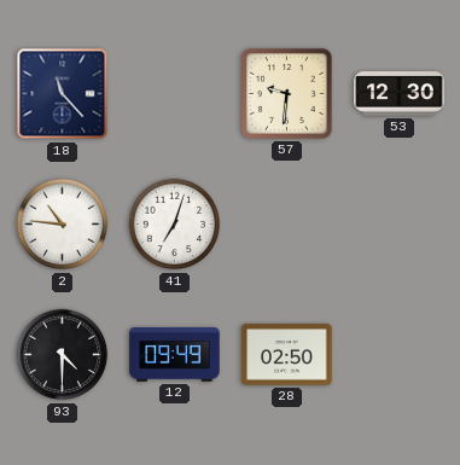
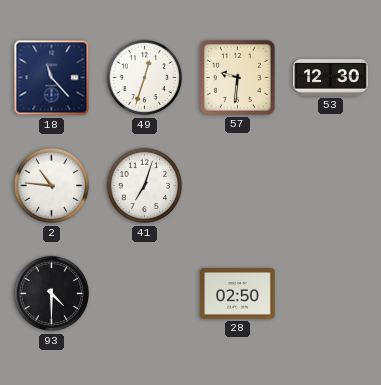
49: none -> 12:33
12: 09:49 -> none
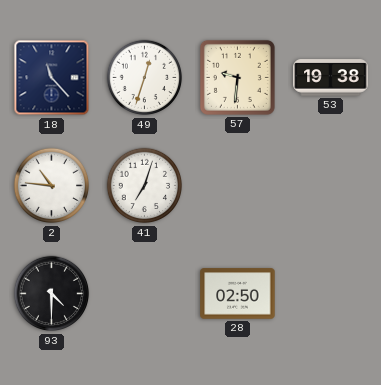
53: 12:30 -> 19:38
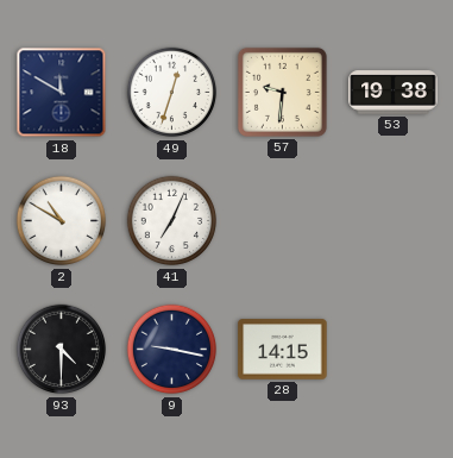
18: 11:23 -> 11:50
2: 10:46 -> 10:50
41: 7:03 -> 7:04
9: none -> 9:17
28: 02:50 -> 14:15
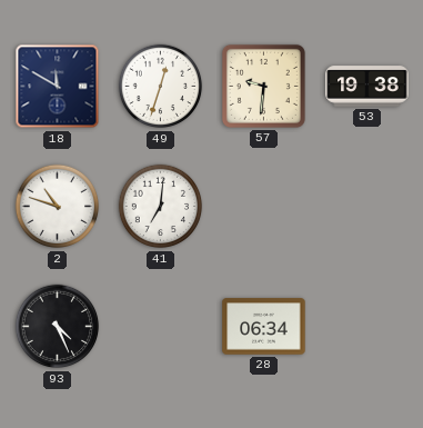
2: 10:50 -> 10:48
41: 7:04 -> 7:01
93: 4:30 -> 4:26
9: 9:17 -> none
28: 14:15 -> 06:34
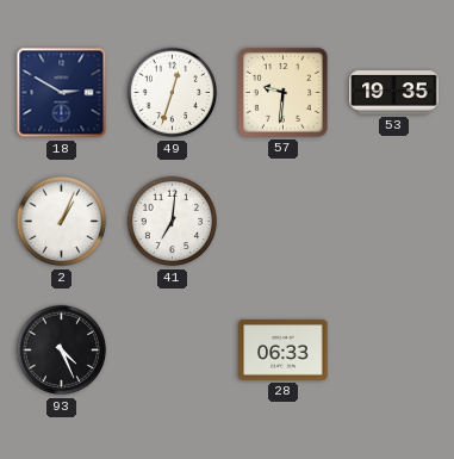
18: 11:50 -> 2:50
53: 19:38 -> 19:35
2: 10:48 -> 1:04
28: 06:34 -> 06:33
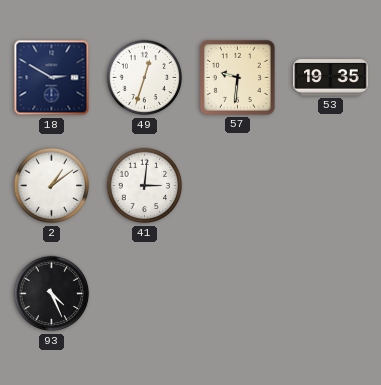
2: 1:04 -> 1:09
41: 7:01 -> 3:01
28: 06:33 -> none
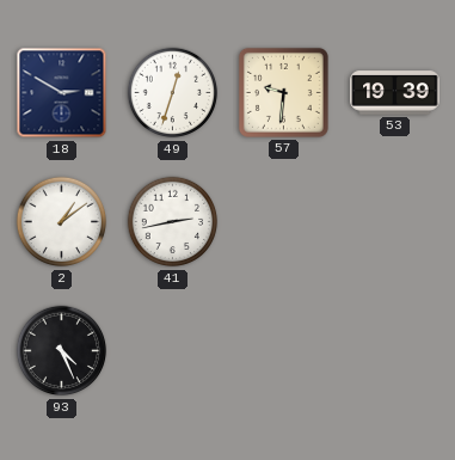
53: 19:35 -> 19:39
41: 3:01 -> 2:43
